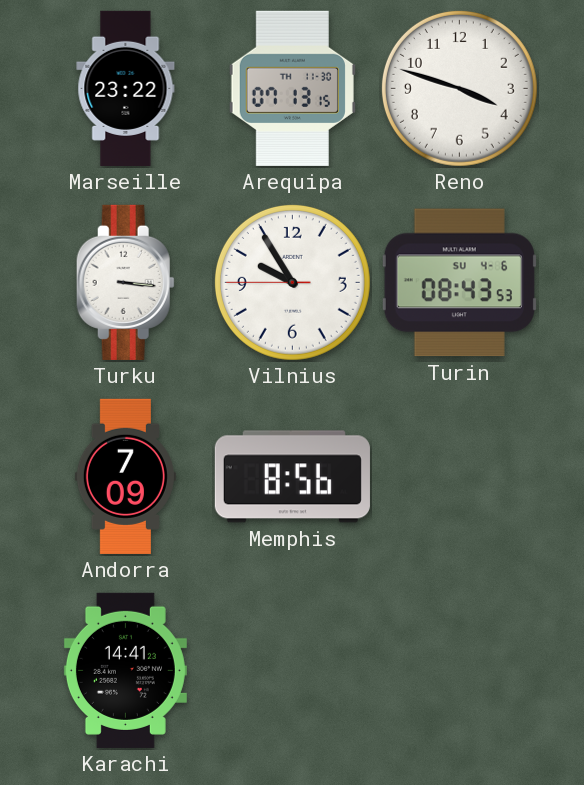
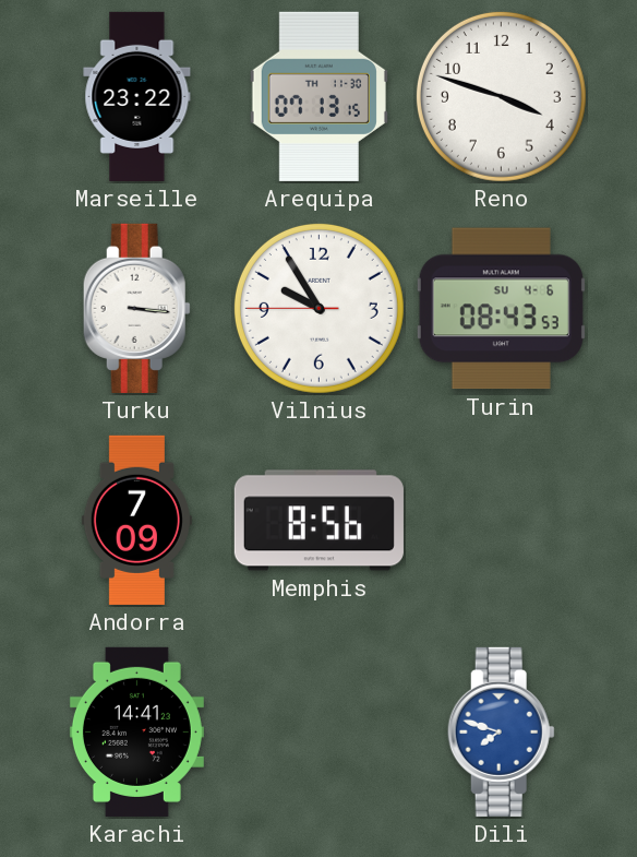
Dili: none -> 7:48
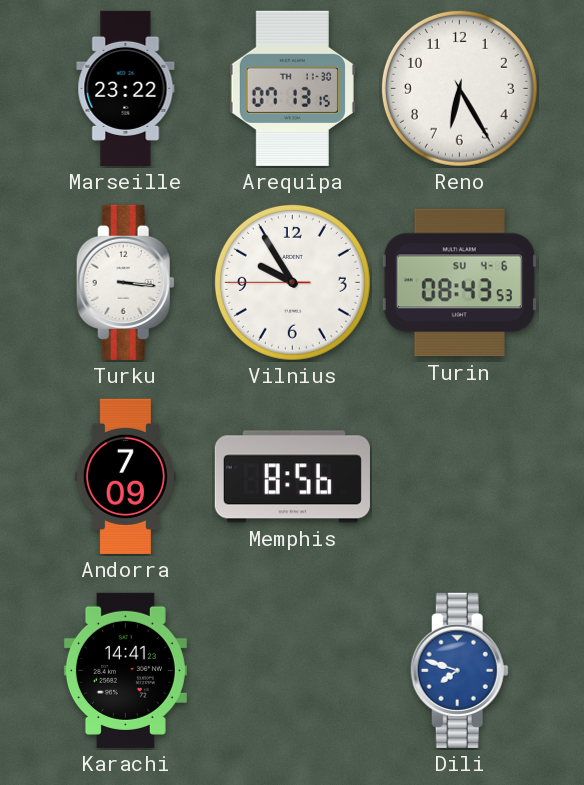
Reno: 3:48 -> 6:25
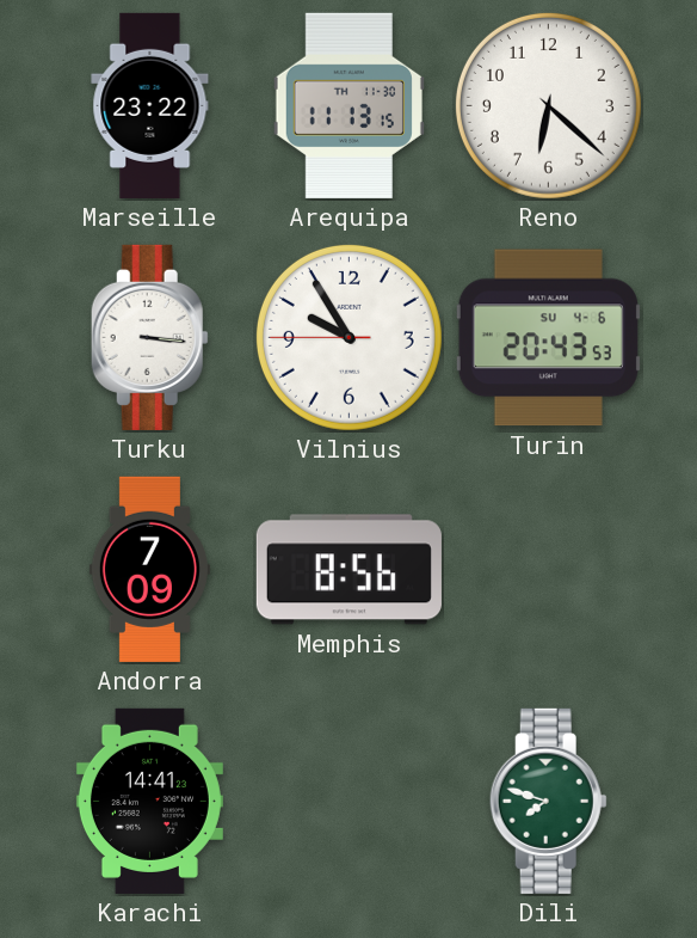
Arequipa: 07:13 -> 11:13
Reno: 6:25 -> 6:22
Turin: 08:43 -> 20:43
Dili dial: blue -> green
